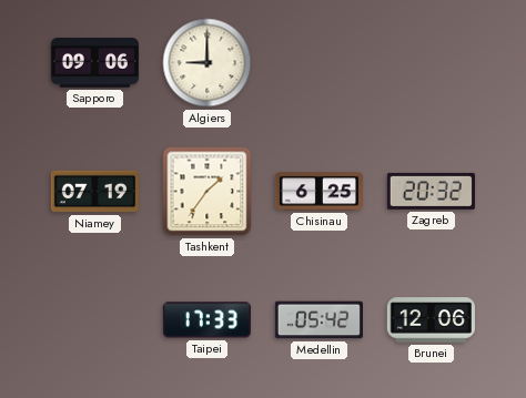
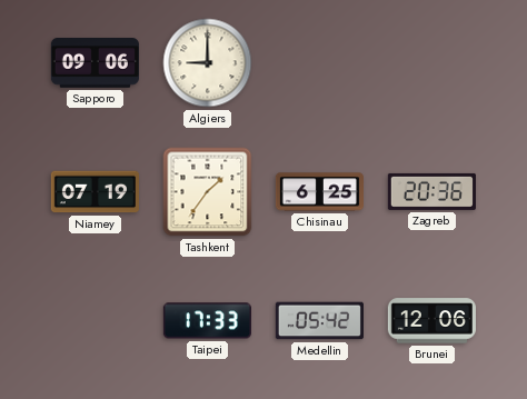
Zagreb: 20:32 -> 20:36
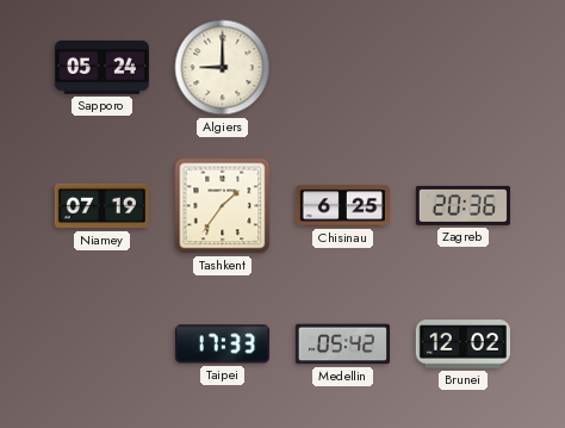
Sapporo: 09:06 -> 05:24
Brunei: 12:06 -> 12:02
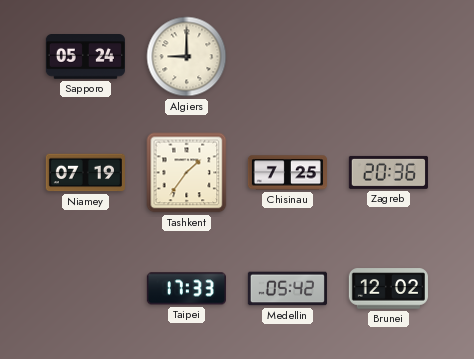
Chisinau: 6:25 -> 7:25
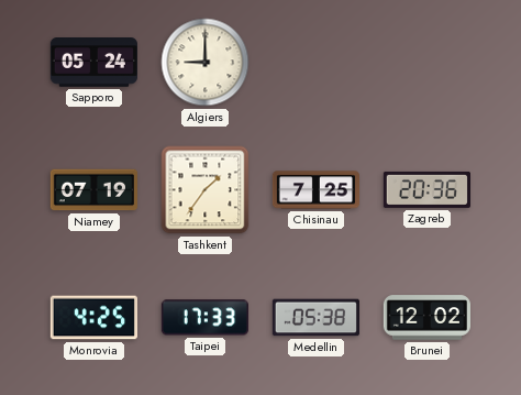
Monrovia: none -> 4:25
Medellin: 05:42 -> 05:38
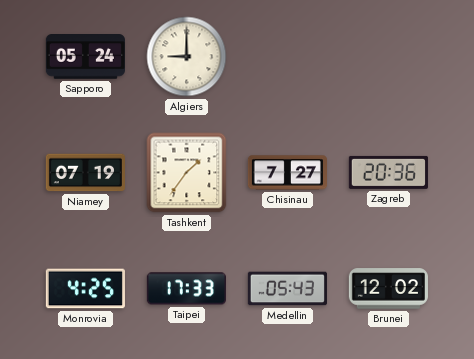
Chisinau: 7:25 -> 7:27
Medellin: 05:38 -> 05:43
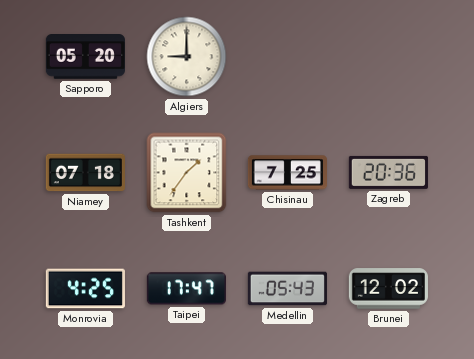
Sapporo: 05:24 -> 05:20
Niamey: 07:19 -> 07:18
Chisinau: 7:27 -> 7:25
Taipei: 17:33 -> 17:47
